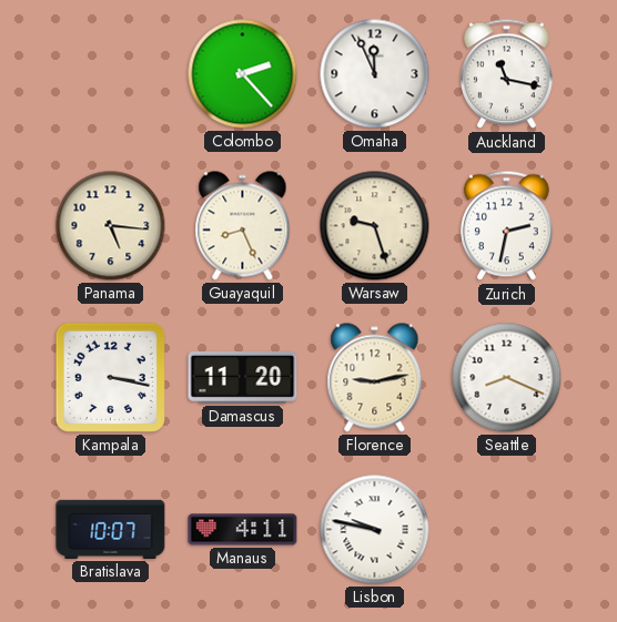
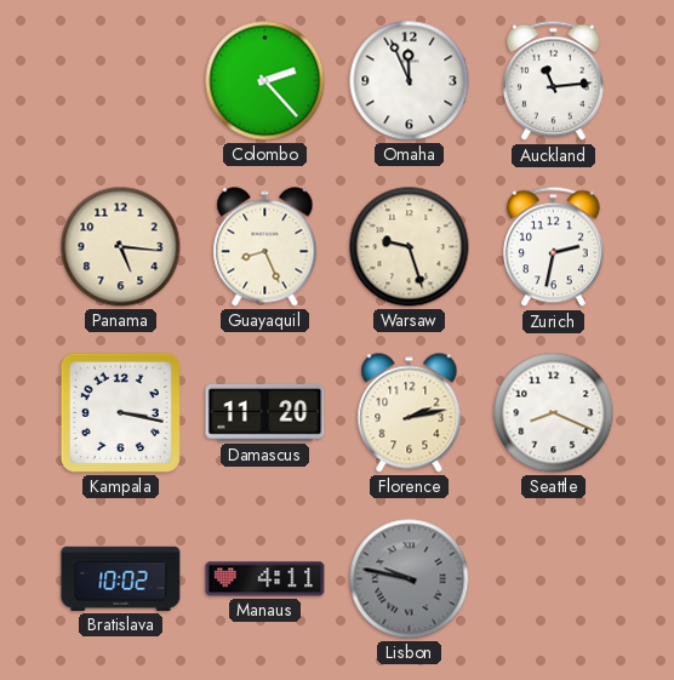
Auckland: 11:17 -> 11:14
Florence: 9:13 -> 2:13
Bratislava: 10:07 -> 10:02
Lisbon dial: white -> grey
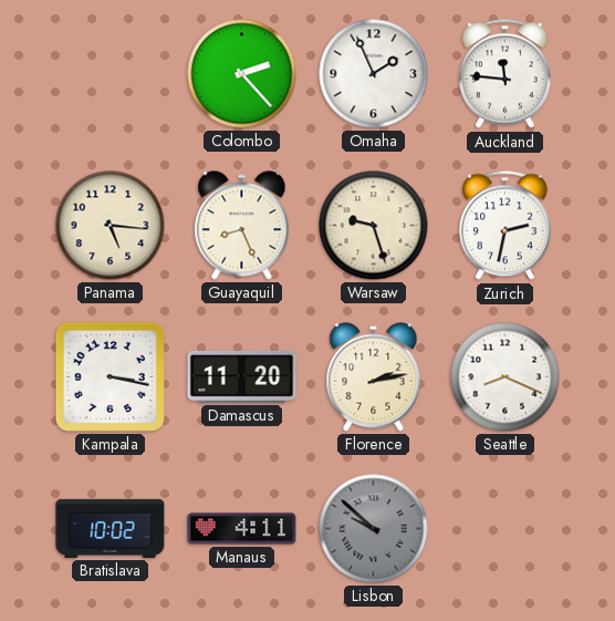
Omaha: 11:56 -> 1:56
Auckland: 11:14 -> 11:46
Lisbon: 9:47 -> 9:52
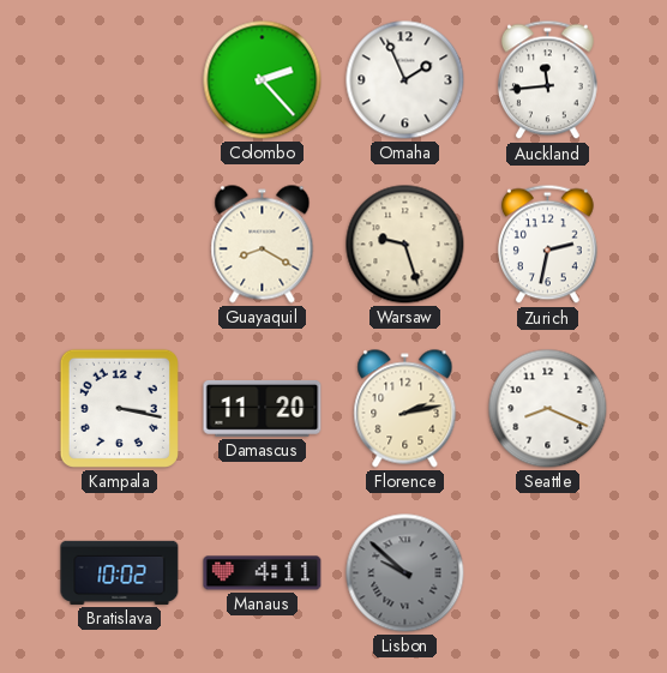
Auckland: 11:46 -> 11:44
Panama: 5:16 -> none
Guayaquil: 8:26 -> 8:20
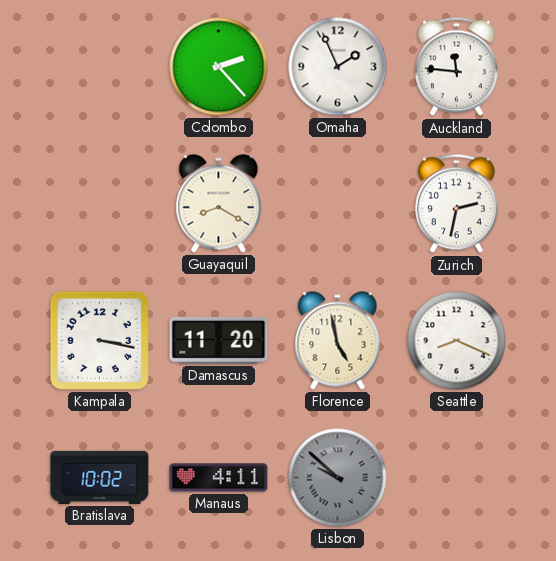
Auckland: 11:44 -> 11:46
Warsaw: 9:27 -> none
Florence: 2:13 -> 4:58
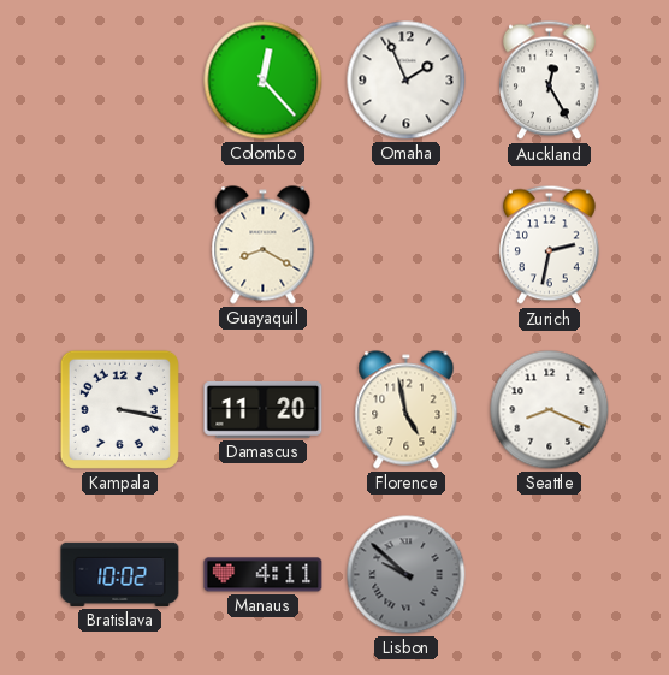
Colombo: 2:23 -> 12:23
Auckland: 11:46 -> 12:25
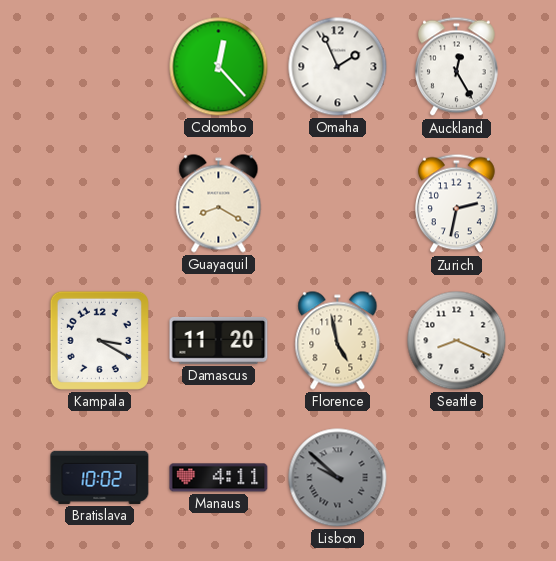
Kampala: 3:17 -> 3:20
